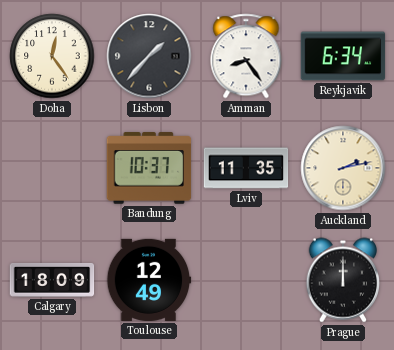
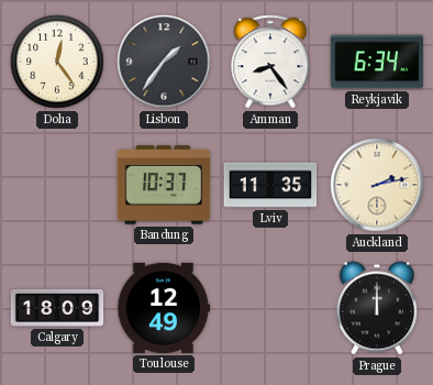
Lisbon: 1:37 -> 1:36
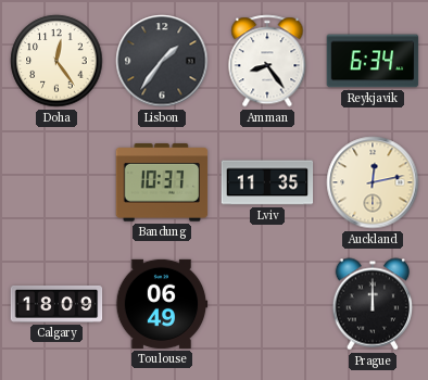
Auckland: 2:13 -> 12:13
Toulouse: 12:49 -> 06:49
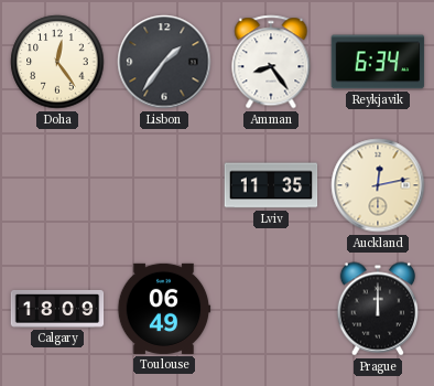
Bandung: 10:37 -> none
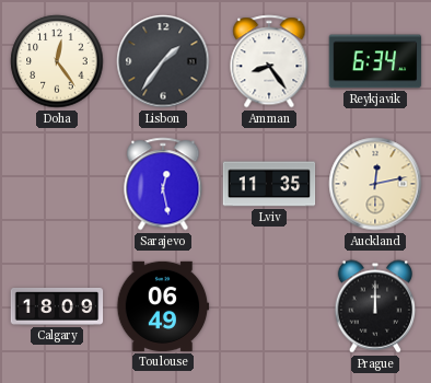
Sarajevo: none -> 12:28
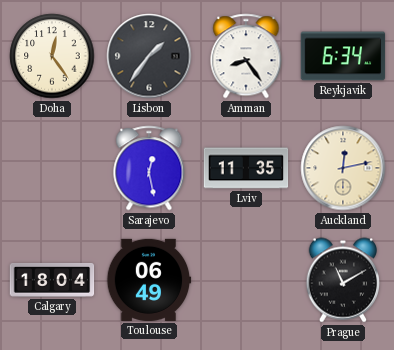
Calgary: 18:09 -> 18:04
Prague: 12:00 -> 11:10
